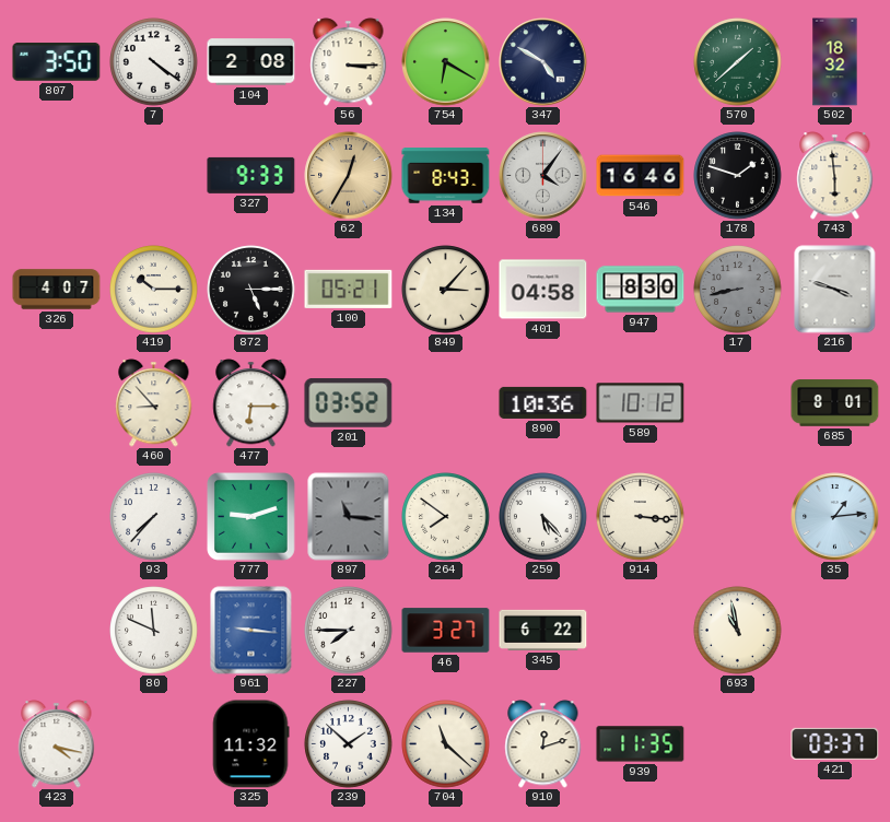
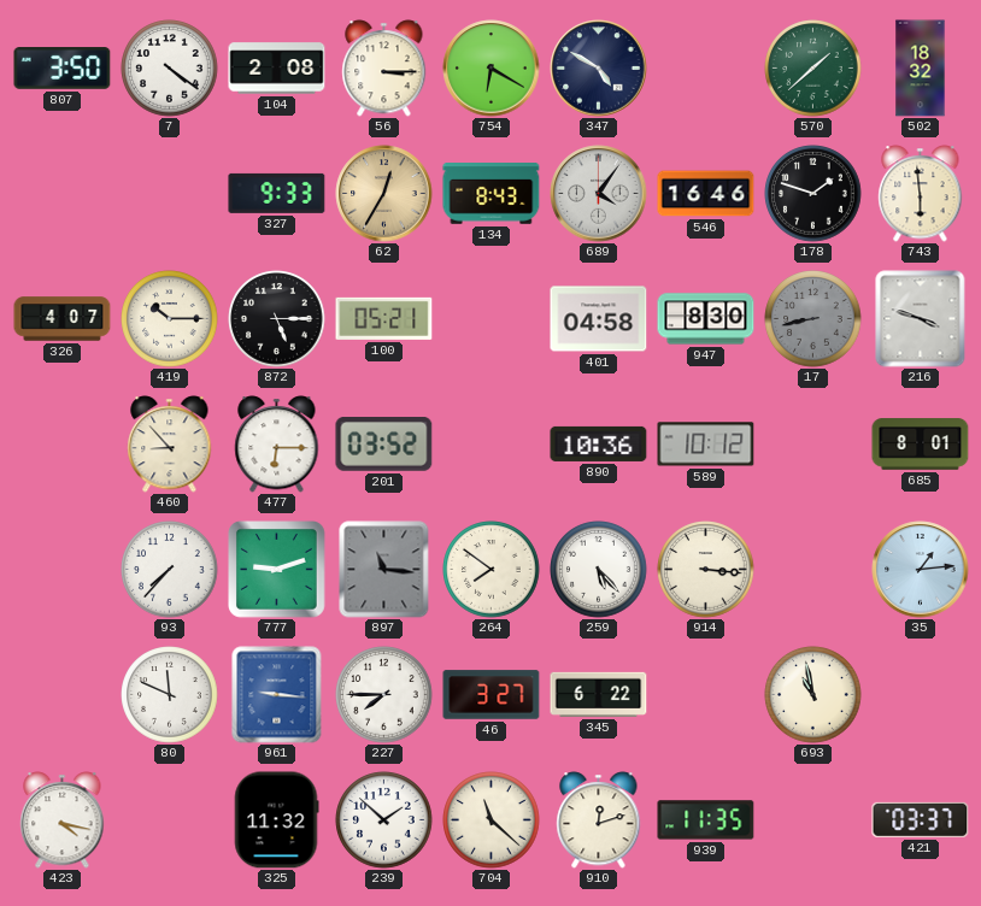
849: 3:07 -> none
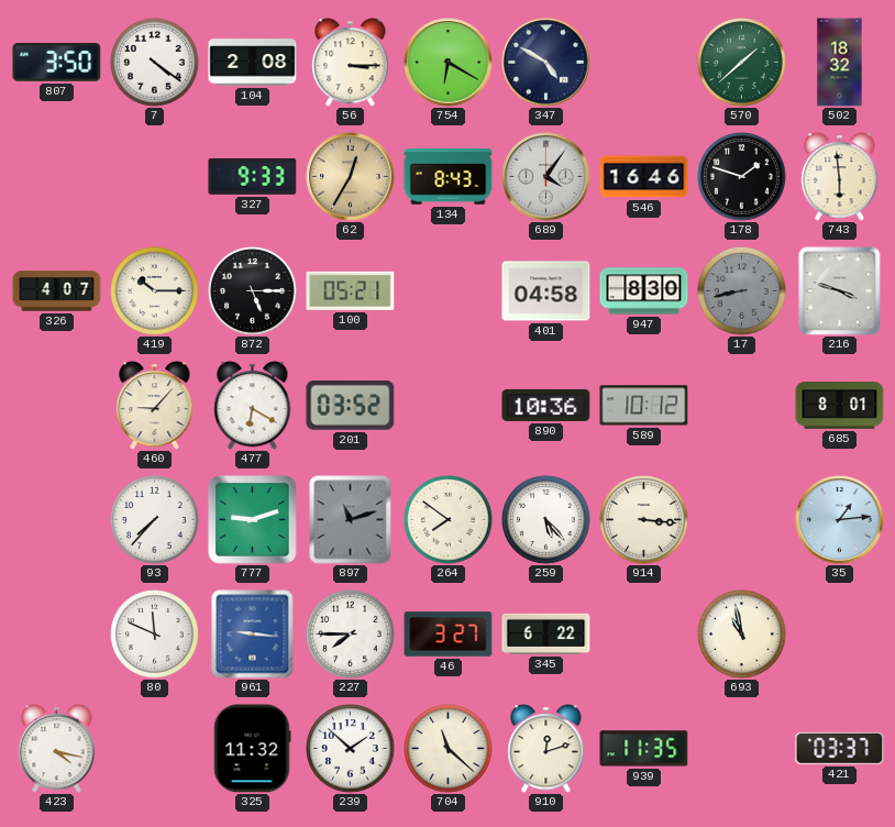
460: 8:53 -> 9:07
477: 6:15 -> 6:20
897: 11:16 -> 11:12
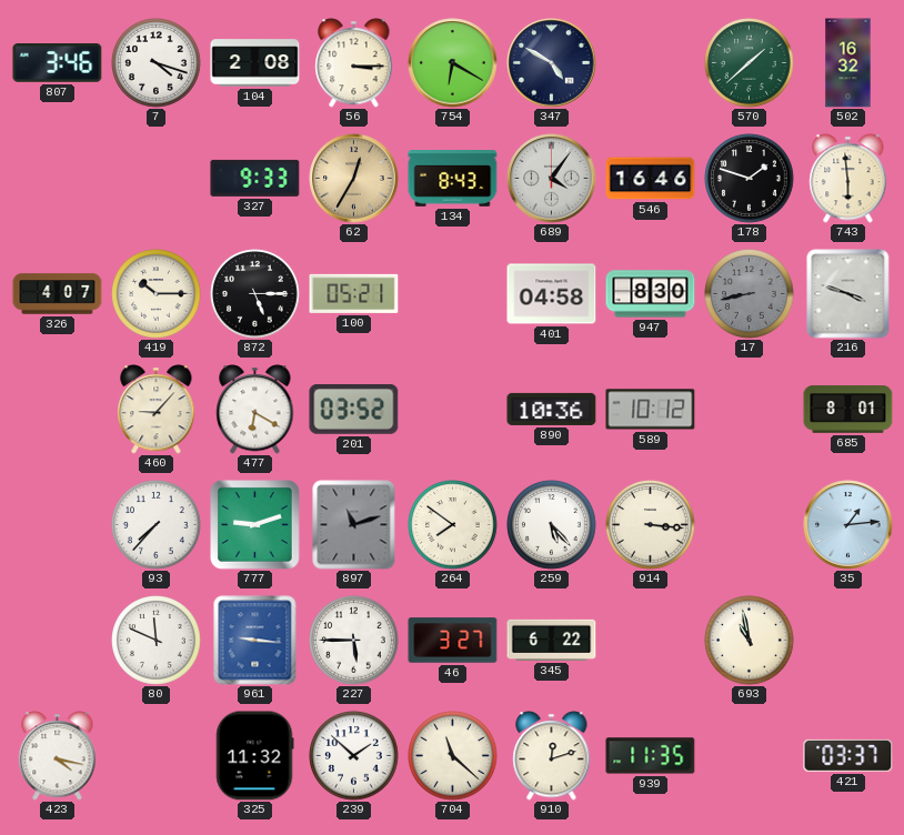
807: 3:50 -> 3:46
7: 4:21 -> 4:18
502: 18:32 -> 16:32
227: 7:45 -> 5:45
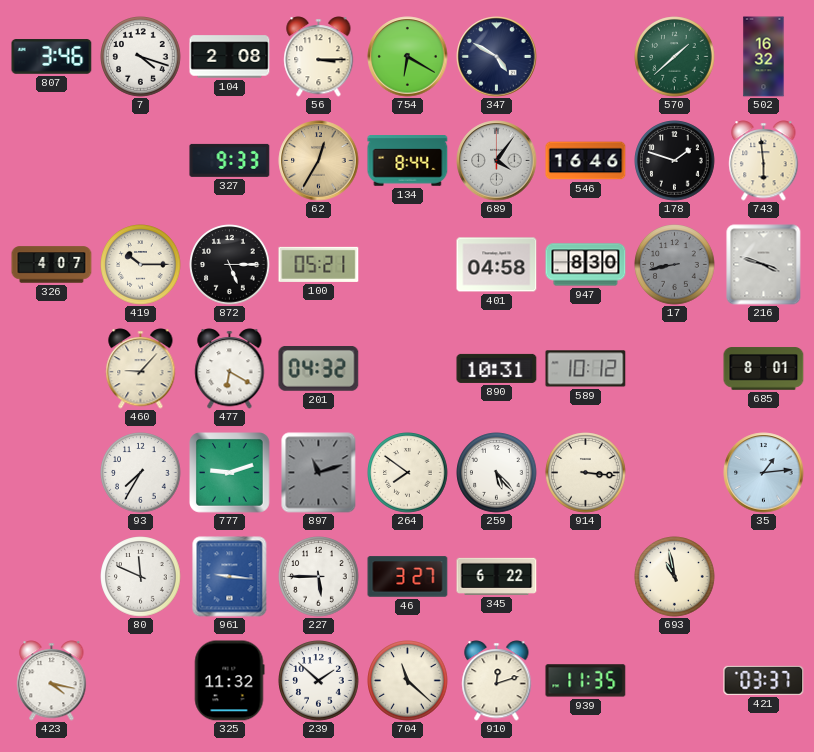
134: 8:43 -> 8:44
201: 03:52 -> 04:32
890: 10:36 -> 10:31
93: 7:37 -> 7:35
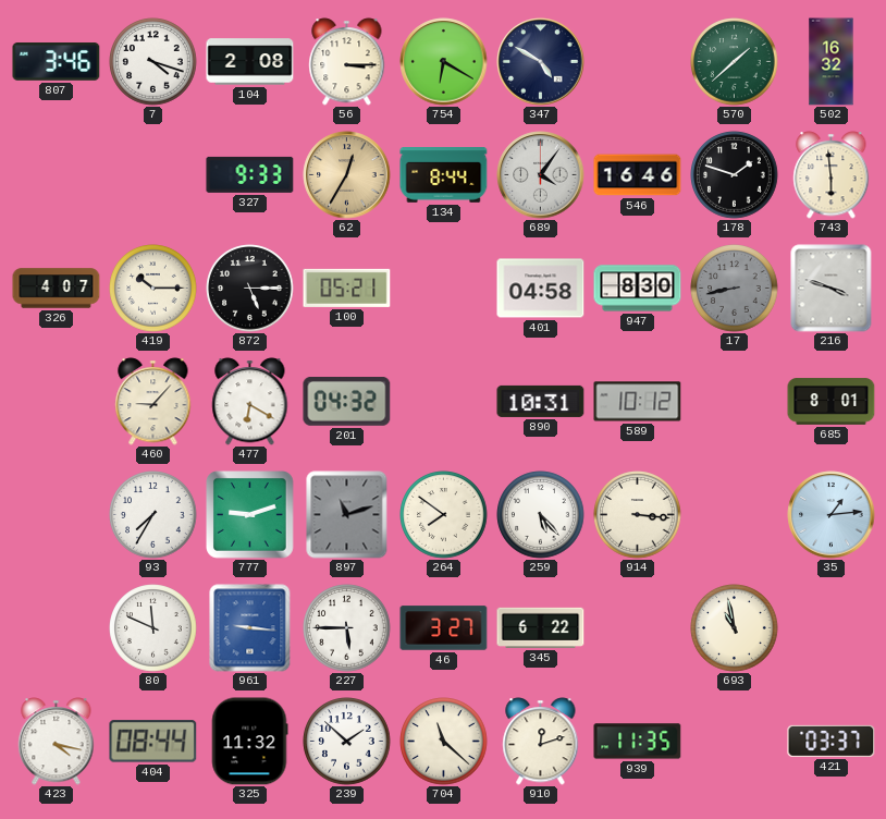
404: none -> 08:44
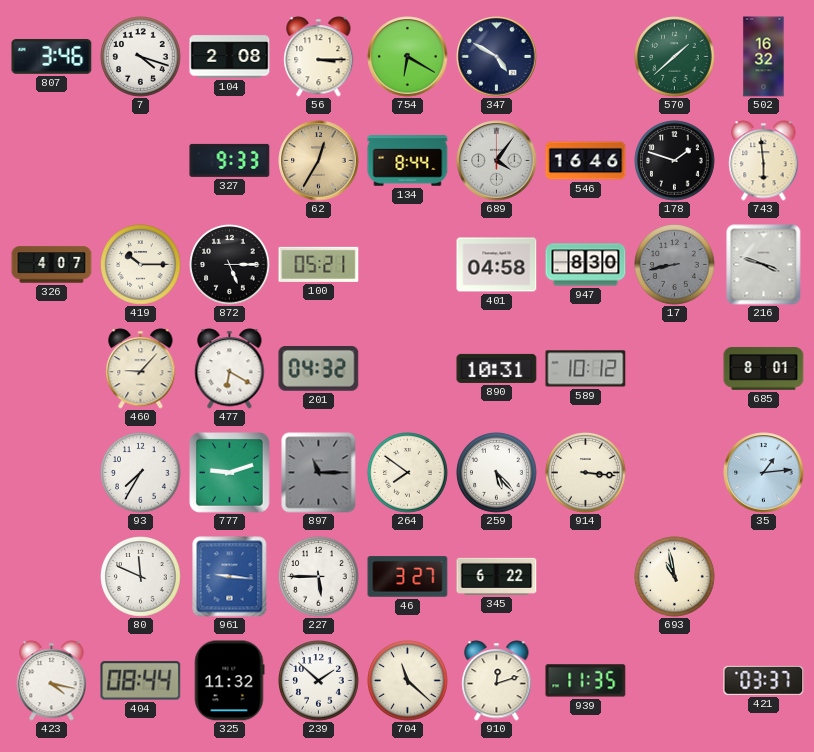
897: 11:12 -> 11:15
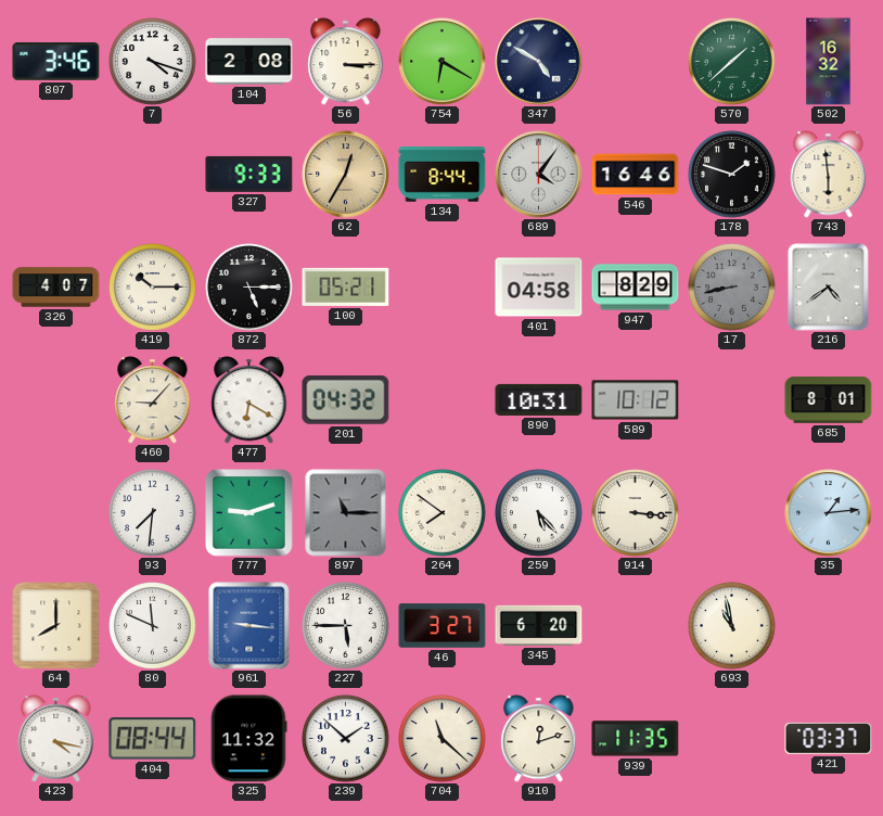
947: 8:30 -> 8:29
216: 3:48 -> 4:39
93: 7:35 -> 7:31
64: none -> 8:00
345: 6:22 -> 6:20
